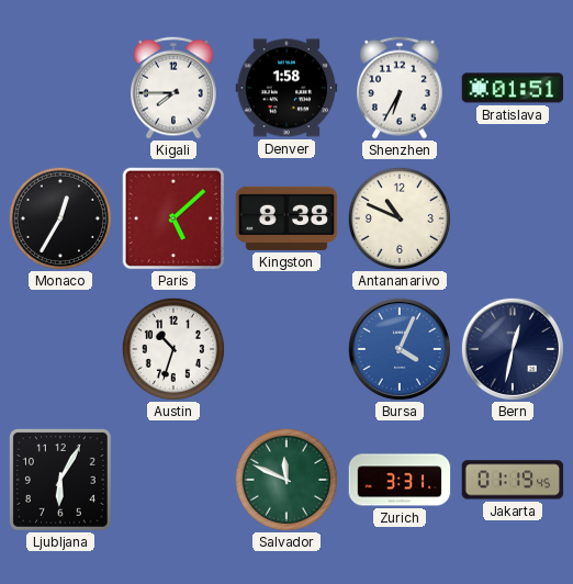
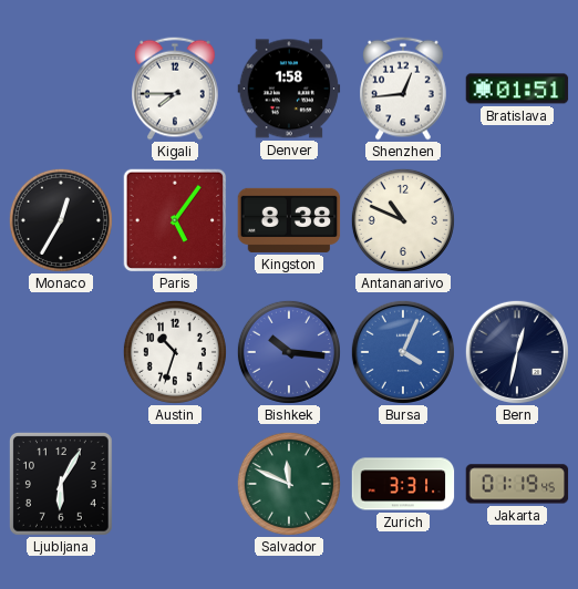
Shenzhen: 6:35 -> 12:44
Paris: 5:08 -> 5:06
Bishkek: none -> 10:16
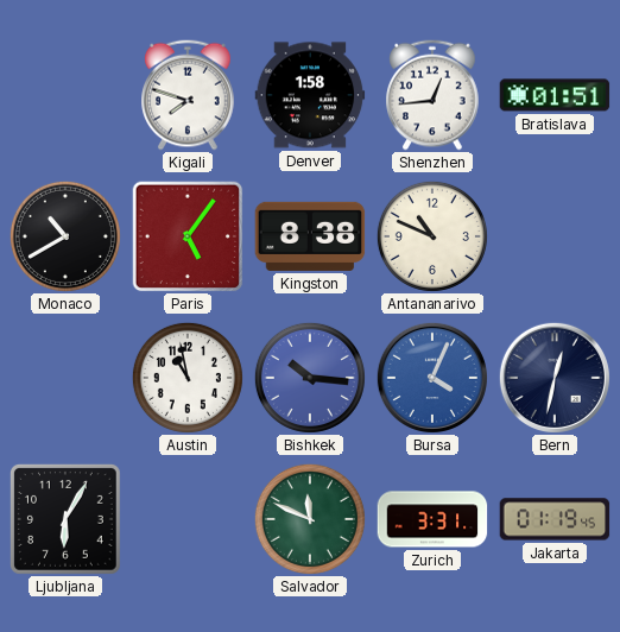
Kigali: 7:45 -> 7:48
Monaco: 12:35 -> 10:40
Austin: 10:33 -> 10:58
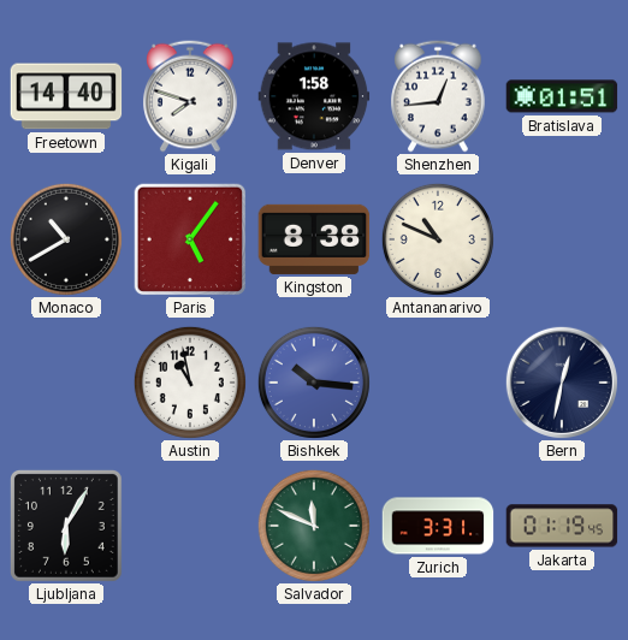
Freetown: none -> 14:40
Bursa: 4:04 -> none
